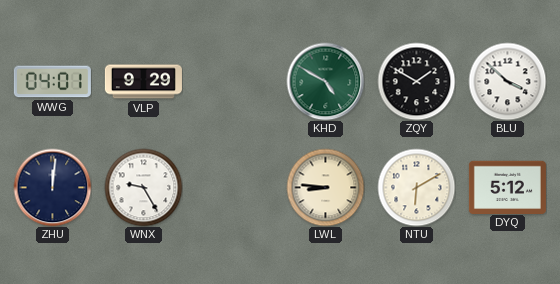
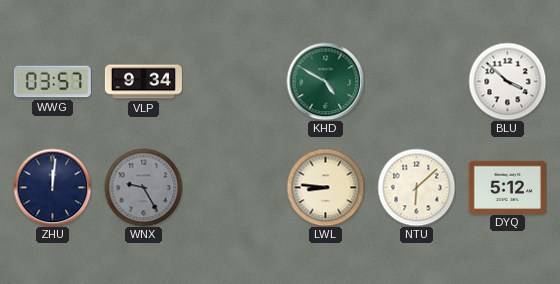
WWG: 04:01 -> 03:57
VLP: 9:29 -> 9:34
ZQY: 1:50 -> none
WNX dial: white -> grey
NTU: 6:10 -> 6:08
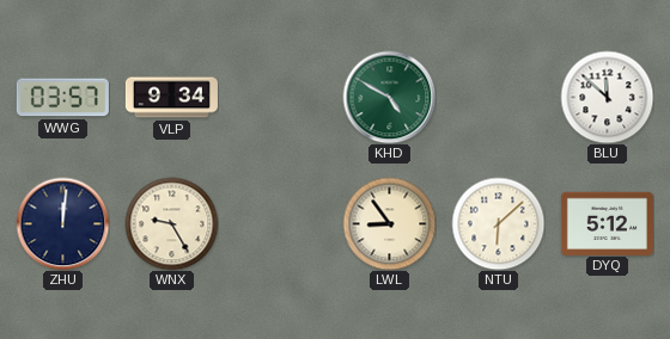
BLU: 3:52 -> 11:52
WNX dial: grey -> cream
LWL: 8:46 -> 8:54
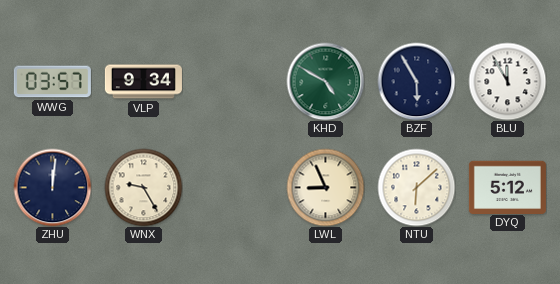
BZF: none -> 5:55
BLU: 11:52 -> 11:55
LWL: 8:54 -> 8:56
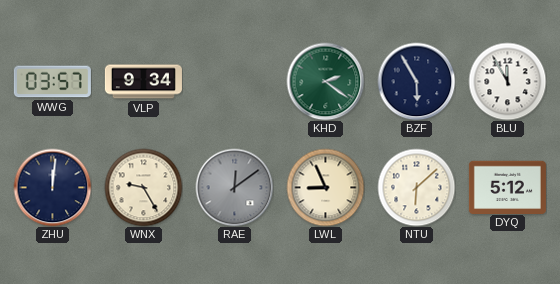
KHD: 4:50 -> 2:21
RAE: none -> 12:09
